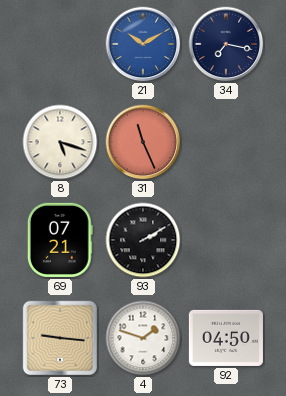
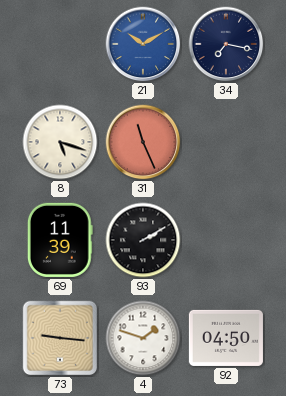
69: 07:21 -> 11:39
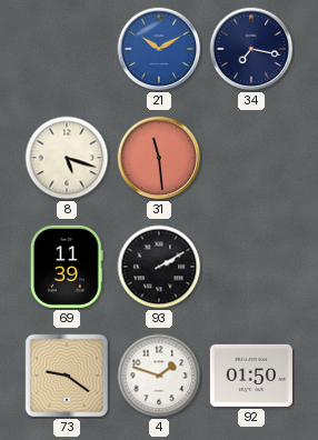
31: 11:26 -> 11:29
73: 9:16 -> 9:21
92: 04:50 -> 01:50
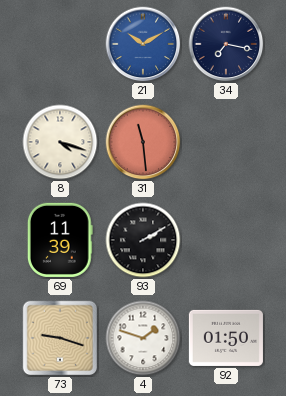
8: 5:18 -> 4:18
73: 9:21 -> 9:18
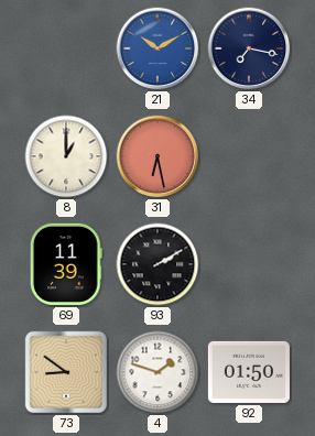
8: 4:18 -> 1:00
31: 11:29 -> 6:28
73: 9:18 -> 8:51
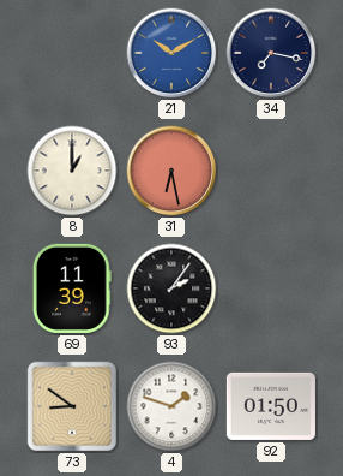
93: 2:10 -> 2:06
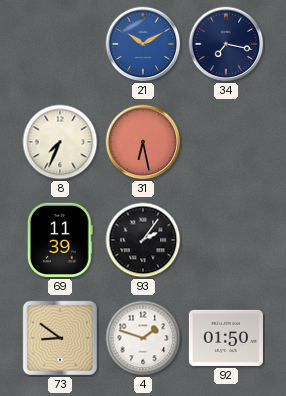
8: 1:00 -> 7:34
